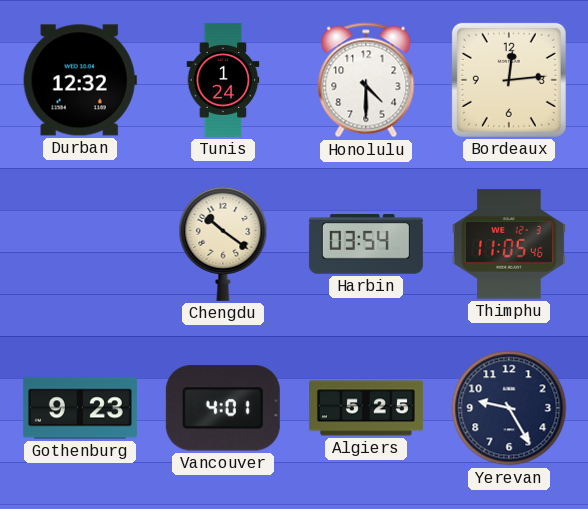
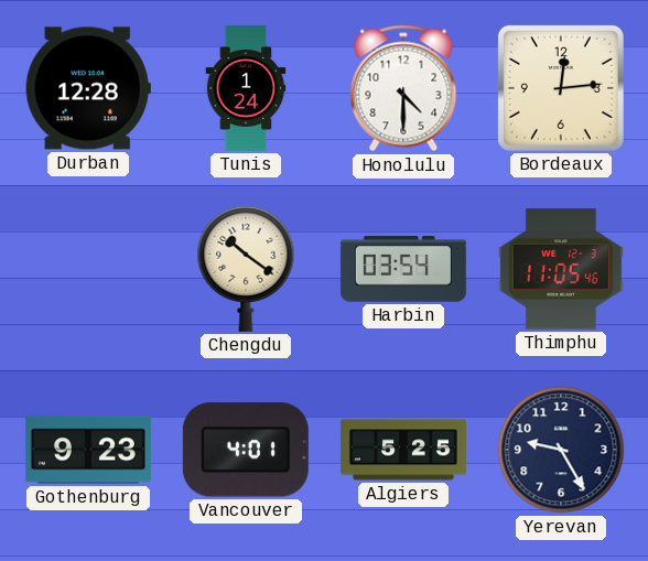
Durban: 12:32 -> 12:28
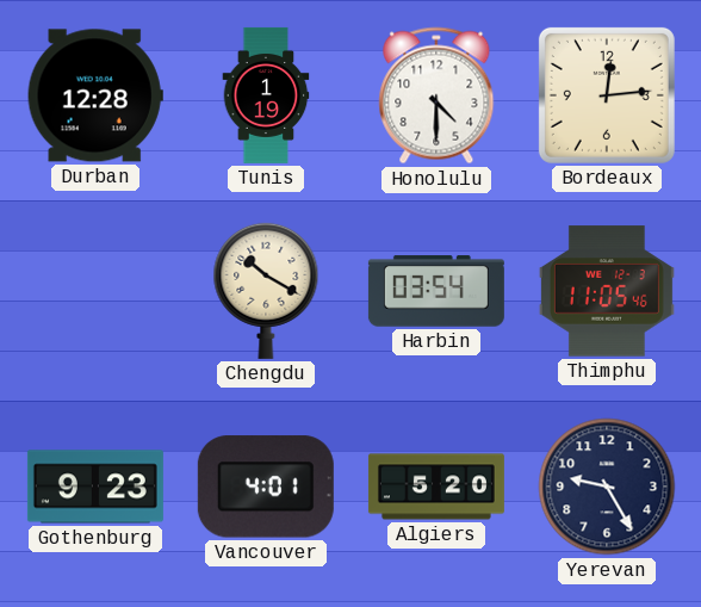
Tunis: 1:24 -> 1:19
Chengdu: 10:21 -> 10:20
Algiers: 5:25 -> 5:20
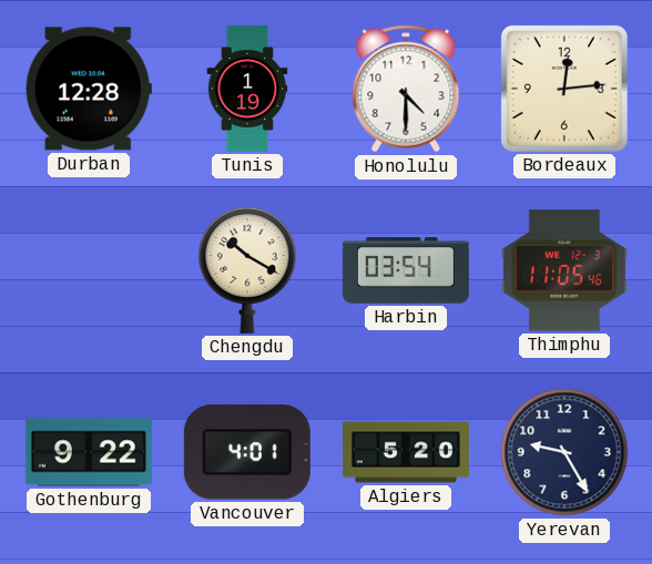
Gothenburg: 9:23 -> 9:22
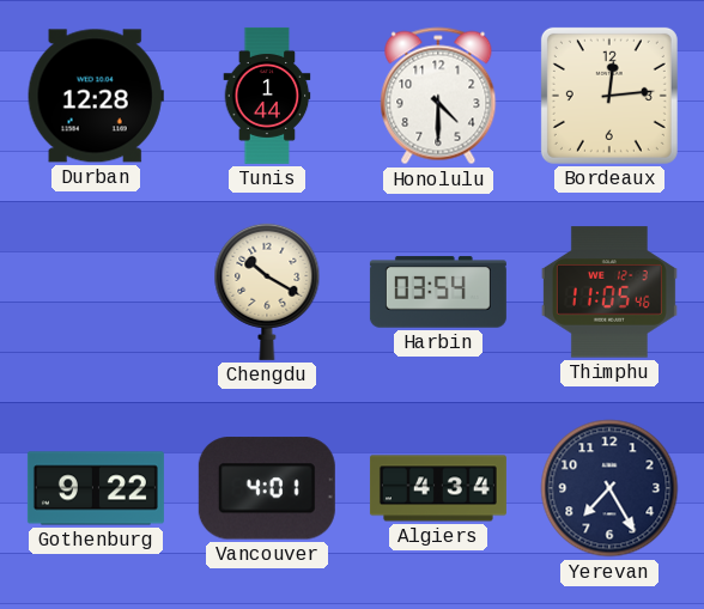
Tunis: 1:19 -> 1:44
Algiers: 5:20 -> 4:34
Yerevan: 9:25 -> 7:25
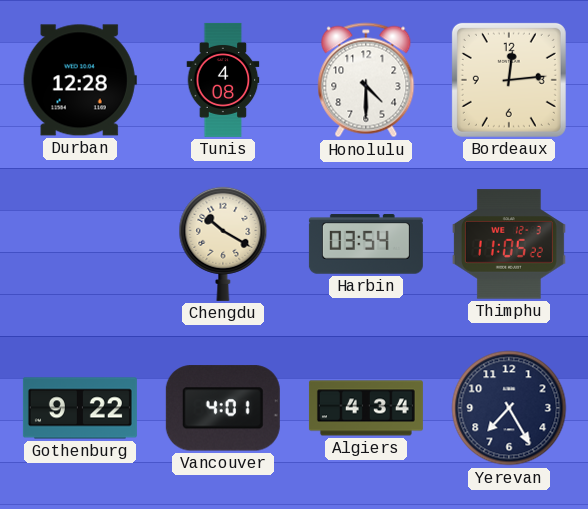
Tunis: 1:44 -> 4:08
Thimphu: 11:05:46 -> 11:05:22
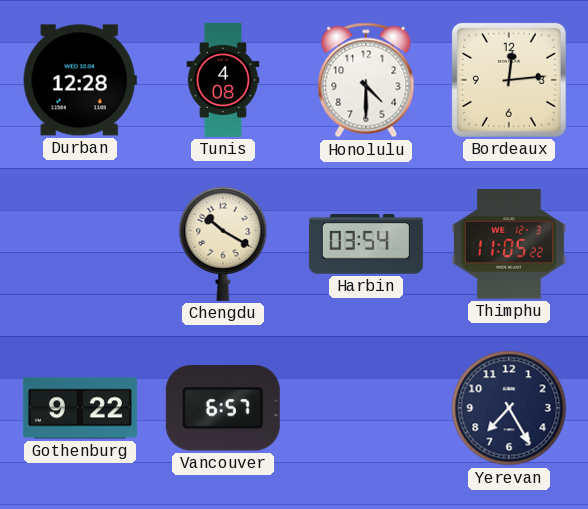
Vancouver: 4:01 -> 6:57
Algiers: 4:34 -> none
